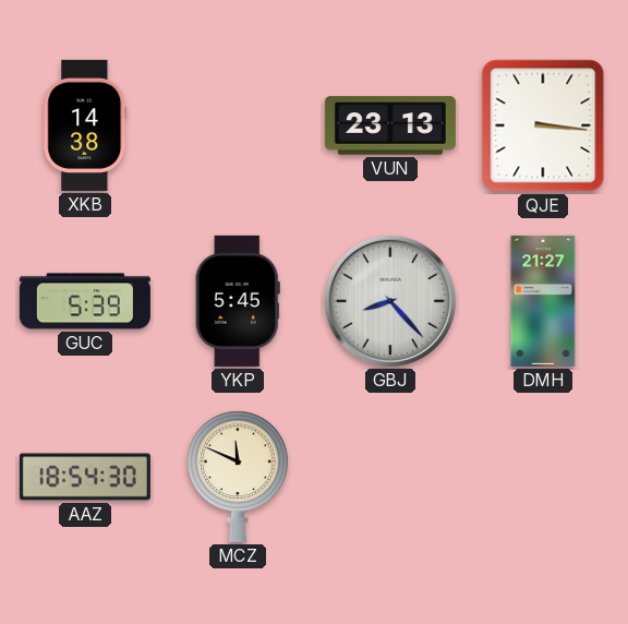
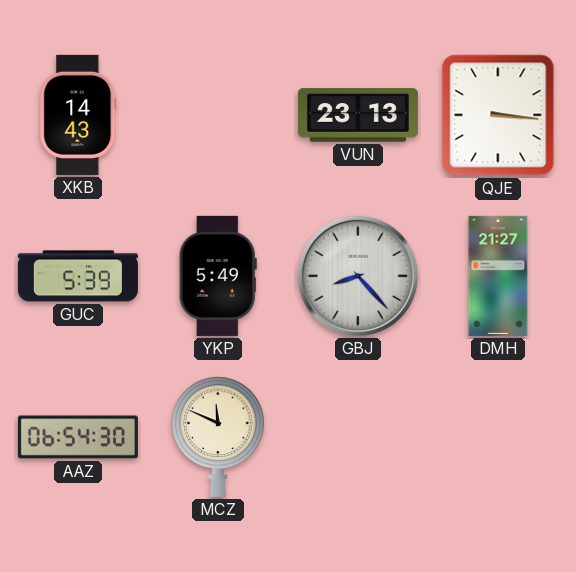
XKB: 14:38 -> 14:43
YKP: 5:45 -> 5:49
AAZ: 18:54 -> 06:54
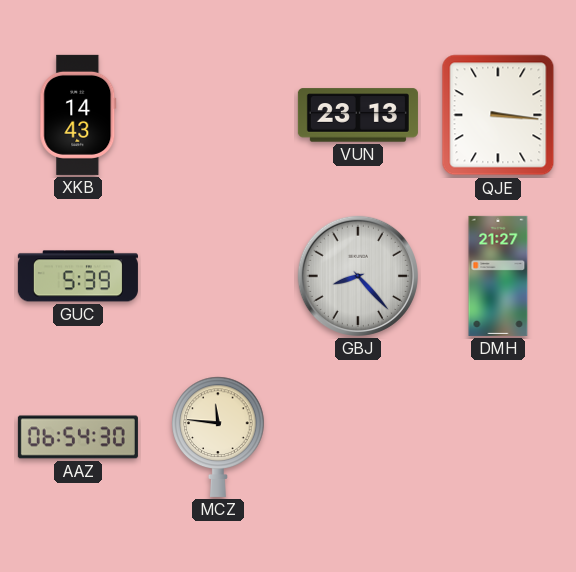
YKP: 5:49 -> none
MCZ: 11:49 -> 11:46
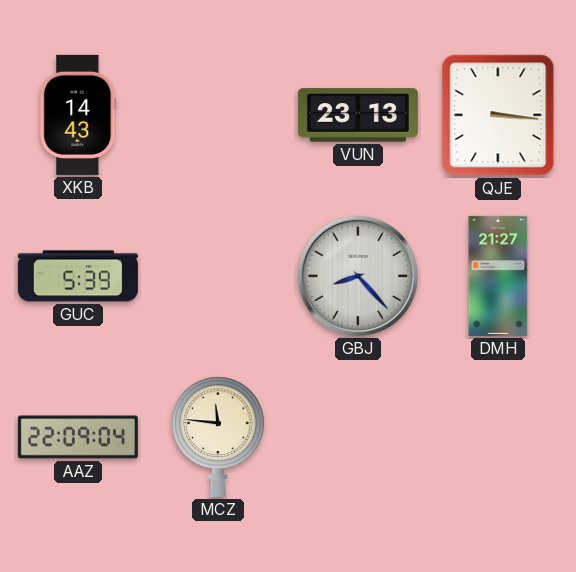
AAZ: 06:54 -> 22:09
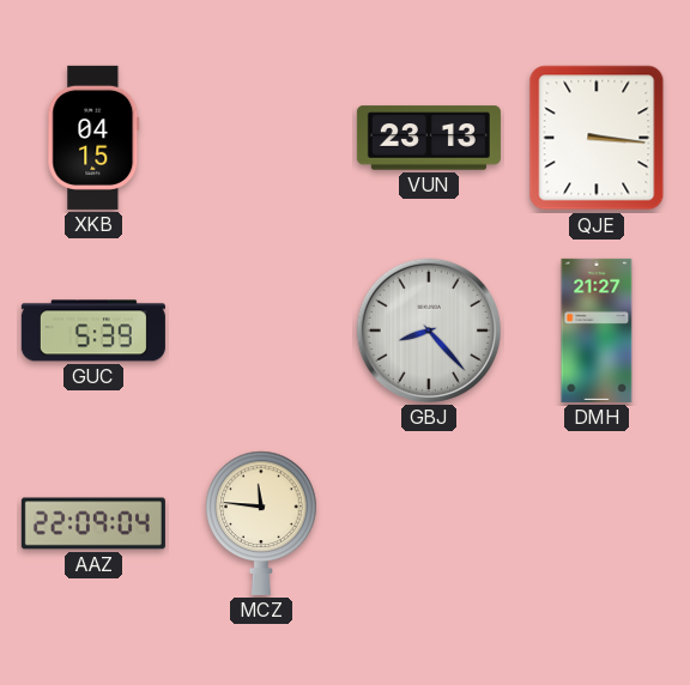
XKB: 14:43 -> 04:15
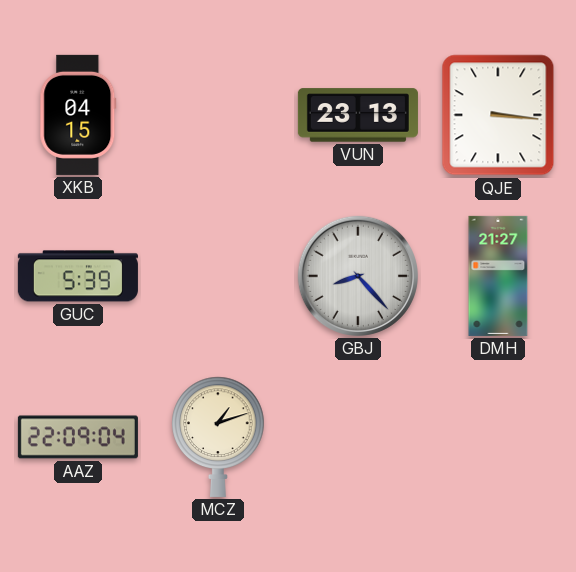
MCZ: 11:46 -> 1:12
